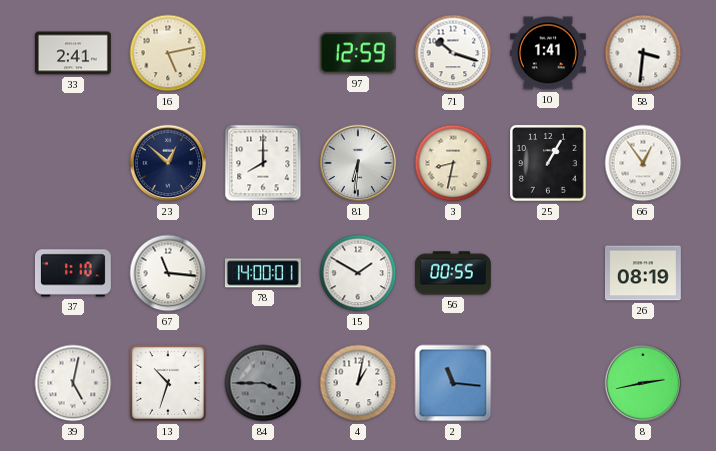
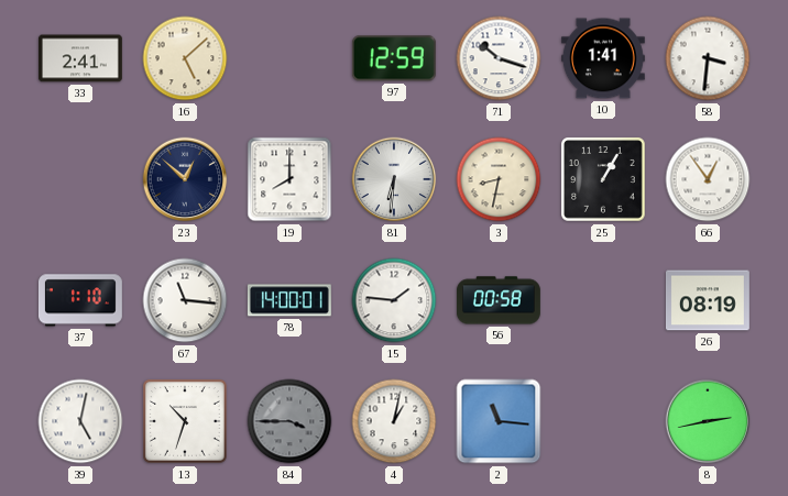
16: 5:13 -> 5:08
15: 1:50 -> 1:46
56: 00:55 -> 00:58
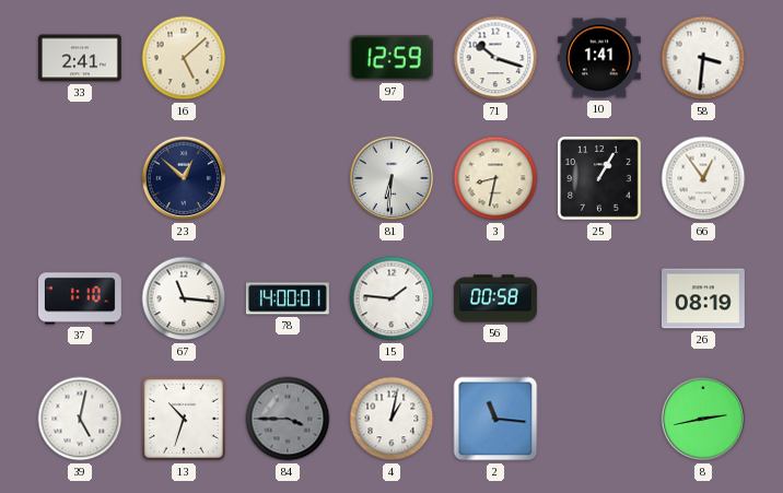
19: 8:00 -> none
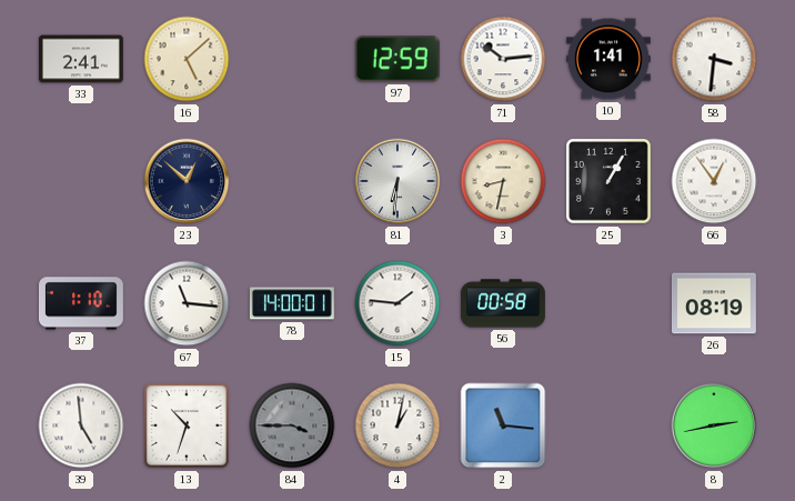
71: 10:18 -> 10:14
39: 5:02 -> 4:59
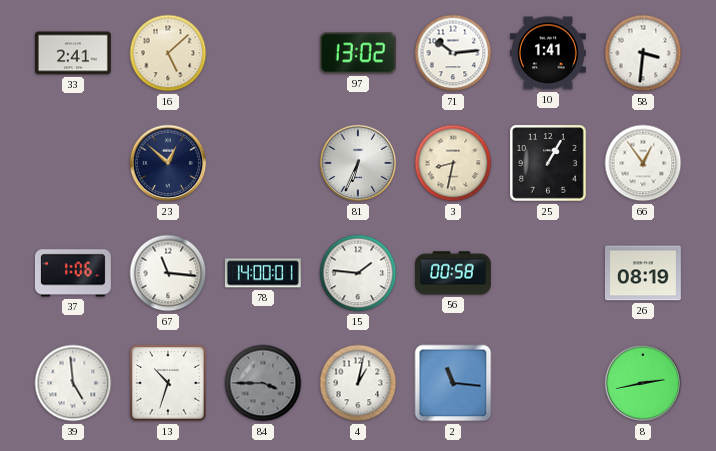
97: 12:59 -> 13:02
81: 6:31 -> 6:34
37: 1:10 -> 1:06
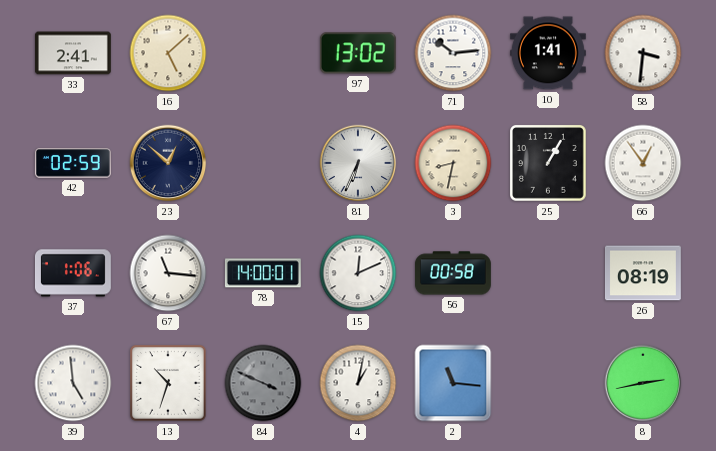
42: none -> 02:59
15: 1:46 -> 12:11
84: 3:45 -> 3:49
